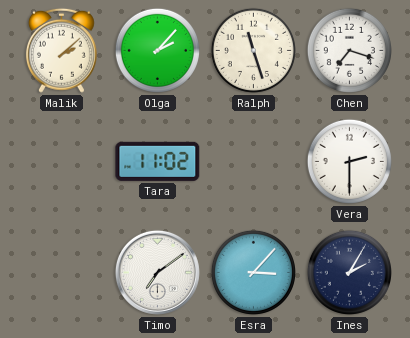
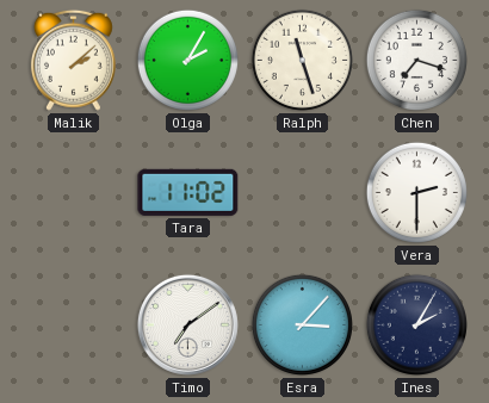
Olga: 2:07 -> 2:05
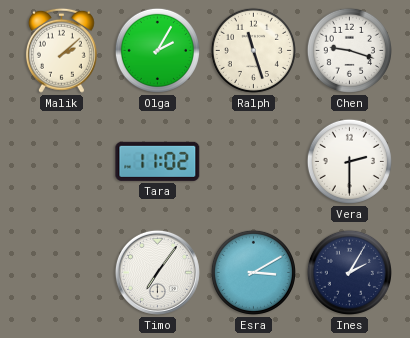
Chen: 7:18 -> 9:18
Timo: 7:09 -> 7:06
Esra: 3:07 -> 3:10
